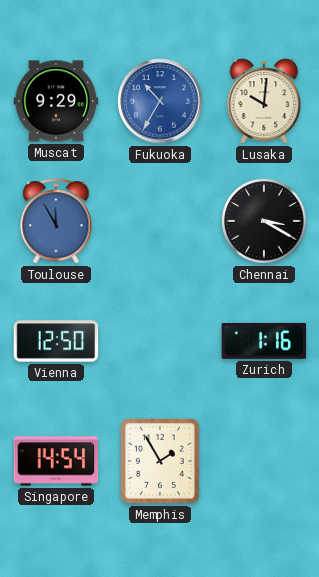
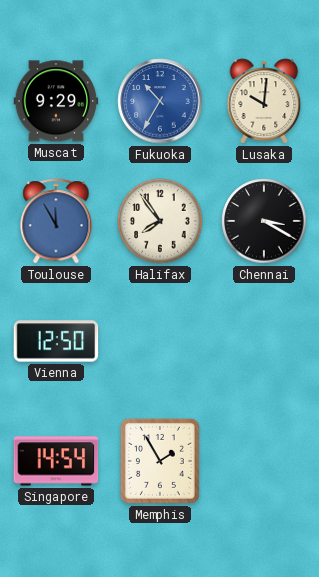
Halifax: none -> 7:54
Zurich: 1:16 -> none
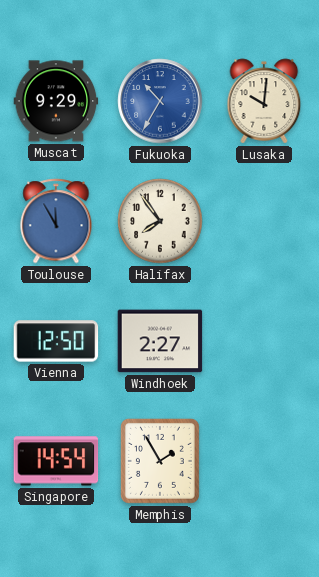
Chennai: 3:20 -> none
Windhoek: none -> 2:27
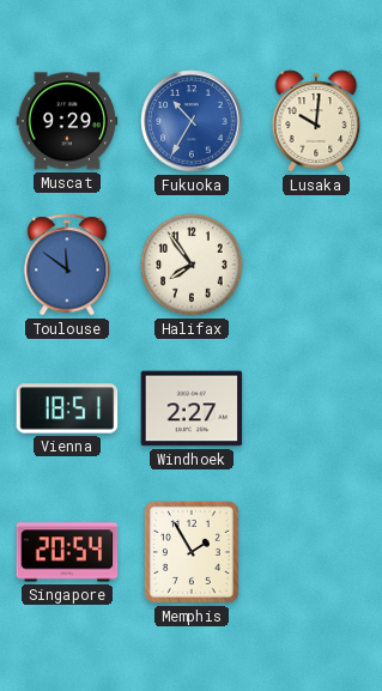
Toulouse: 11:55 -> 11:51
Vienna: 12:50 -> 18:51
Singapore: 14:54 -> 20:54
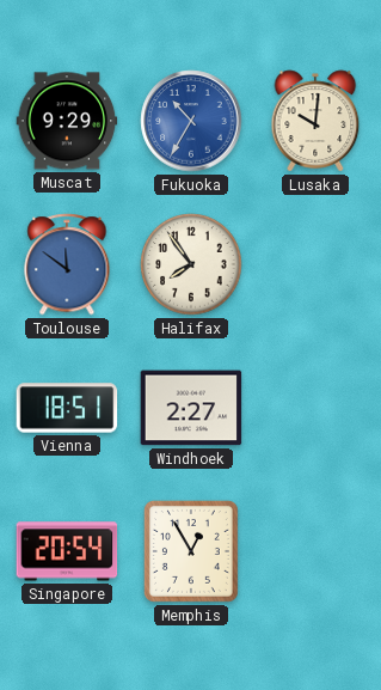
Memphis: 1:55 -> 12:55
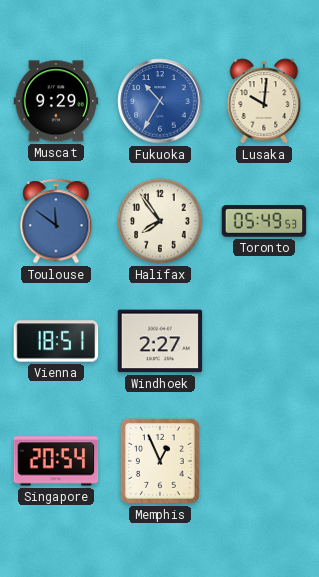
Toronto: none -> 05:49
Memphis: 12:55 -> 12:56
